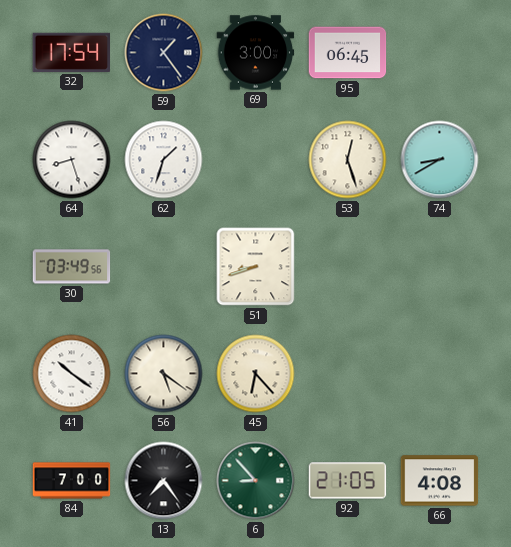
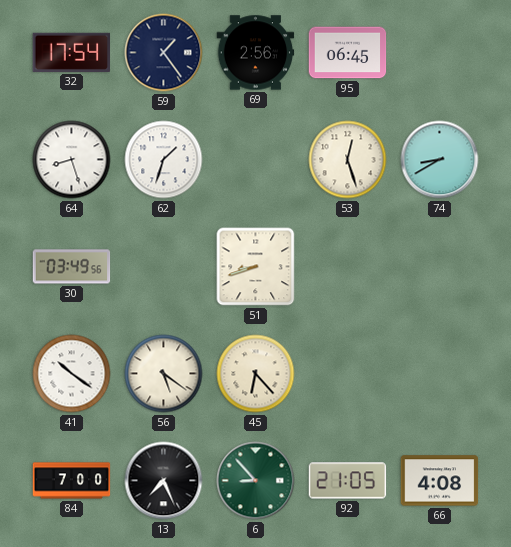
69: 3:00 -> 2:56
13: 7:24 -> 7:26
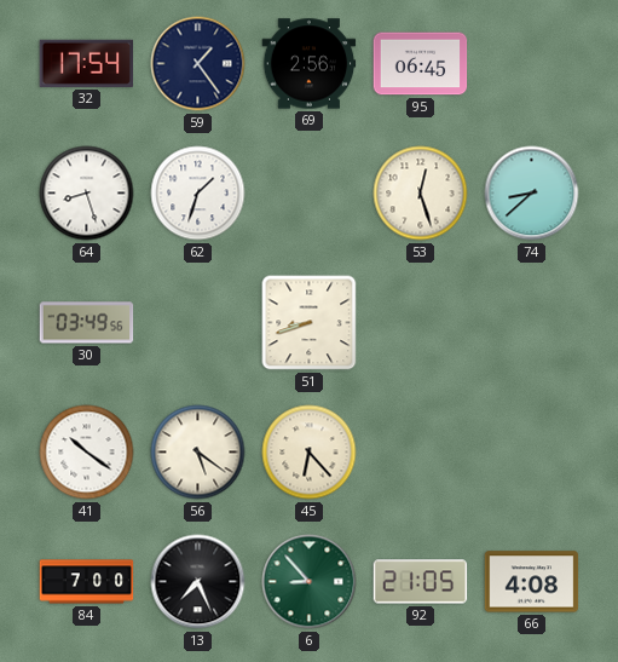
74: 8:40 -> 8:38
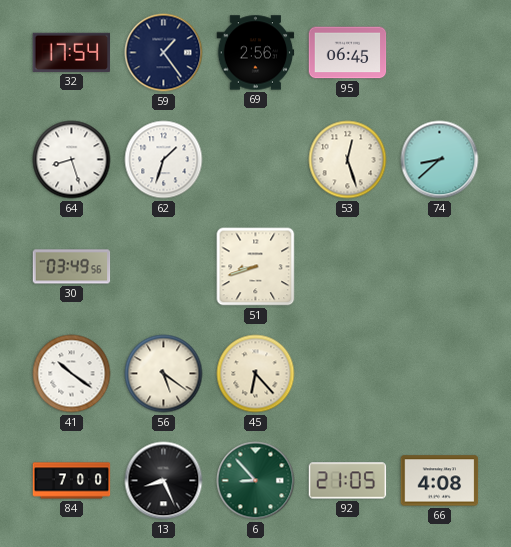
13: 7:26 -> 8:26
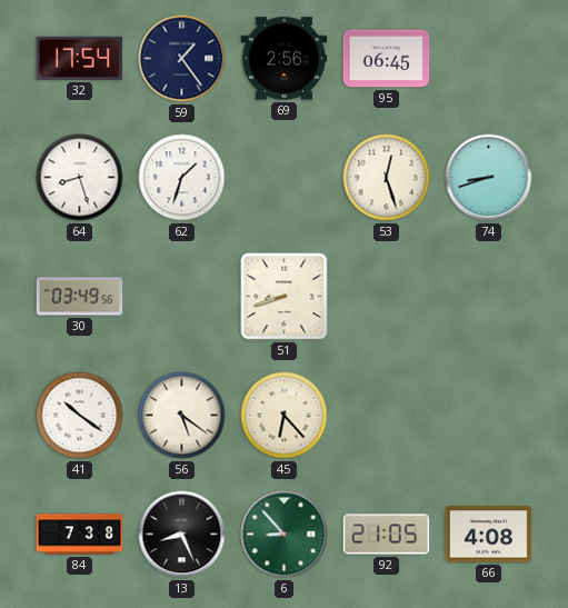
74: 8:38 -> 8:42
84: 7:00 -> 7:38
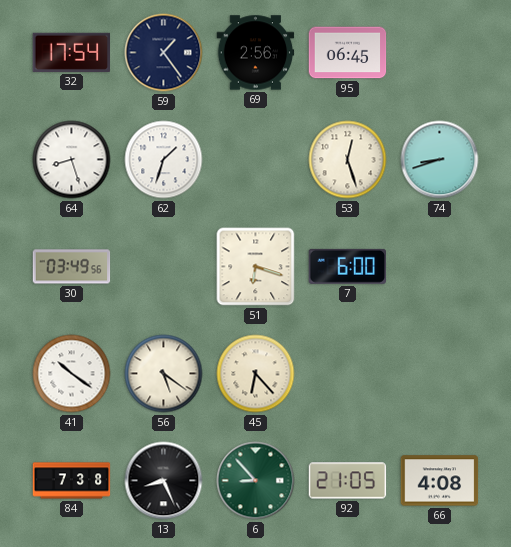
51: 8:42 -> 6:18
7: none -> 6:00
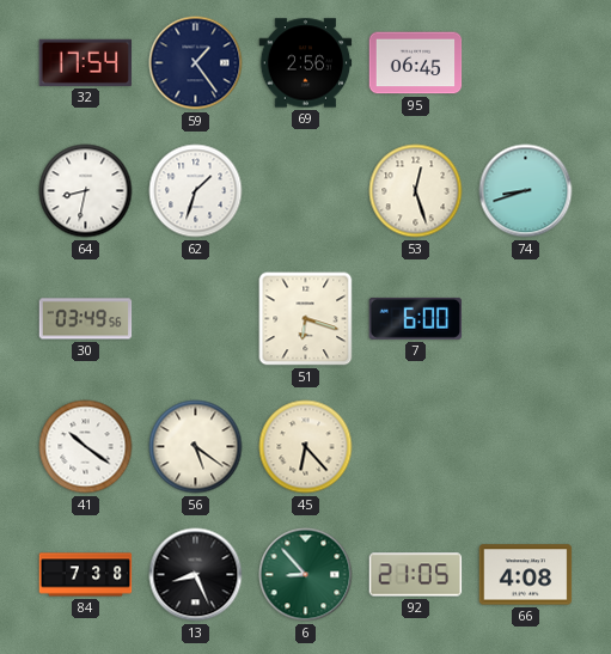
64: 8:27 -> 8:32
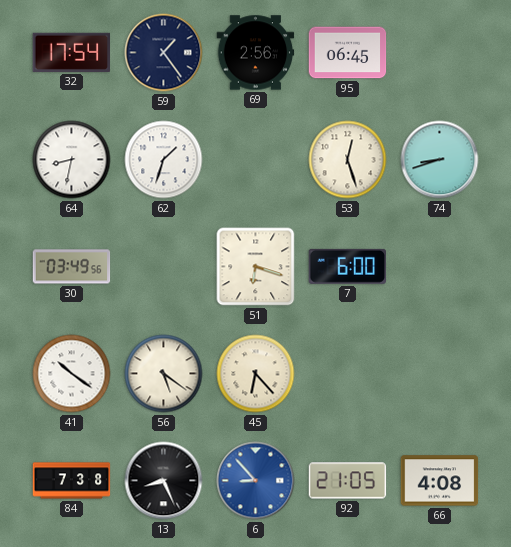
6 dial: green -> blue
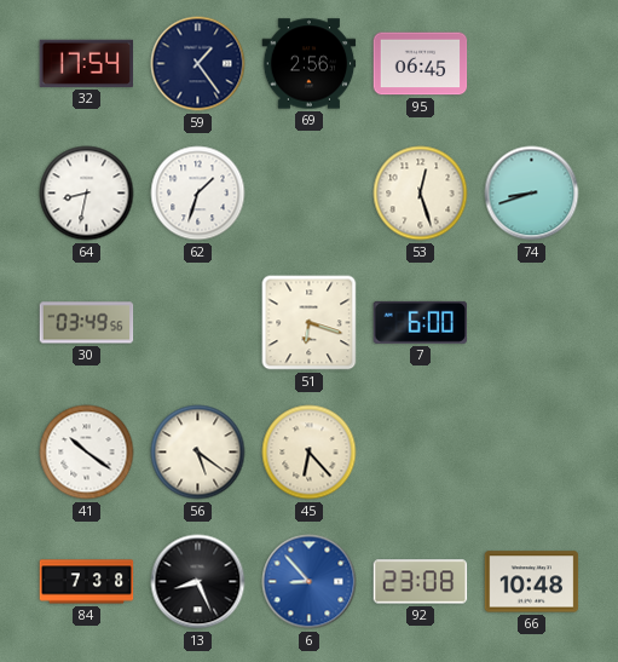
92: 21:05 -> 23:08
66: 4:08 -> 10:48
